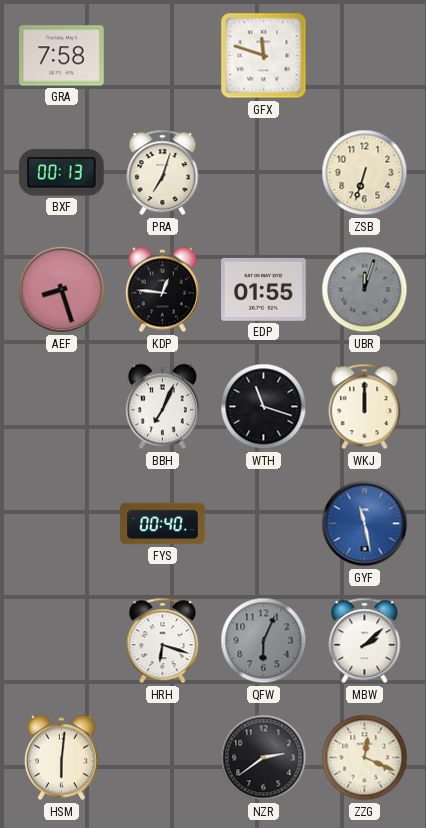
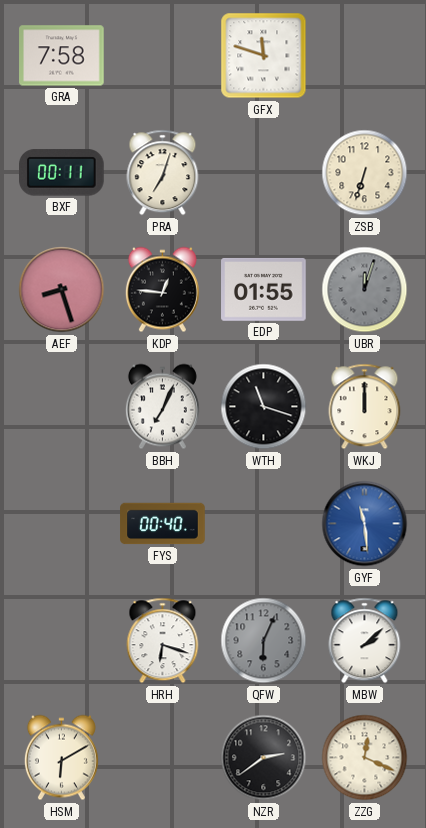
BXF: 00:13 -> 00:11
GYF: 11:28 -> 11:29
HSM: 6:01 -> 6:10
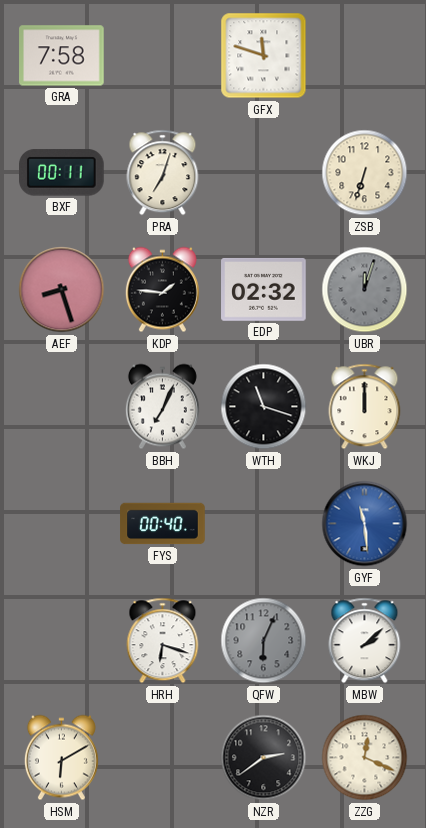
KDP: 12:46 -> 1:46
EDP: 01:55 -> 02:32
